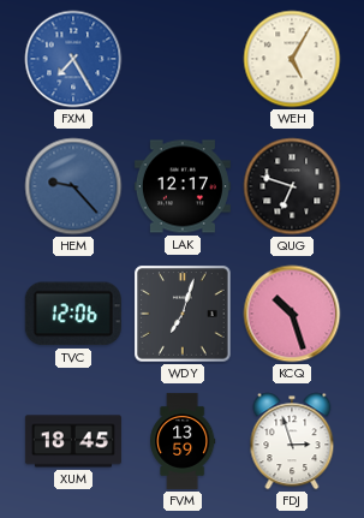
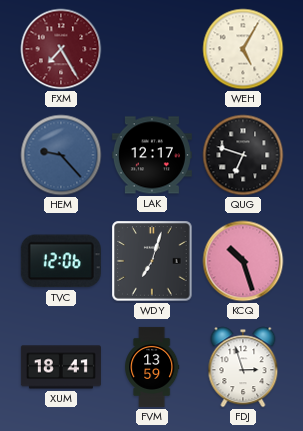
FXM dial: blue -> burgundy
XUM: 18:45 -> 18:41
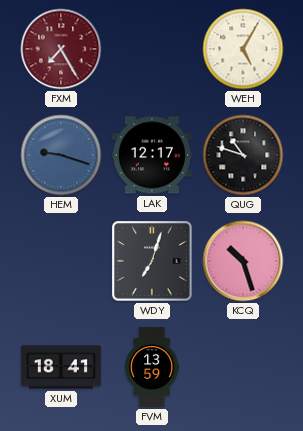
HEM: 9:23 -> 9:18
QUG: 6:48 -> 10:48
TVC: 12:06 -> none
FDJ: 2:57 -> none
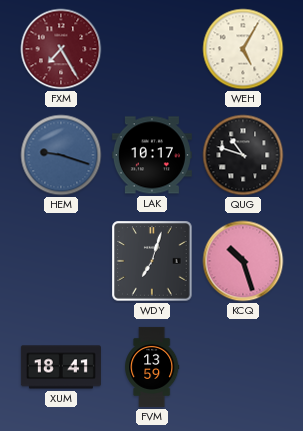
LAK: 12:17 -> 10:17
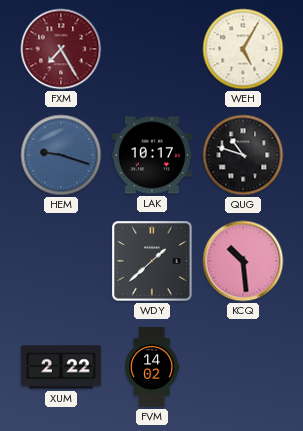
WDY: 7:03 -> 1:38
KCQ: 10:27 -> 10:29
XUM: 18:41 -> 2:22
FVM: 13:59 -> 14:02
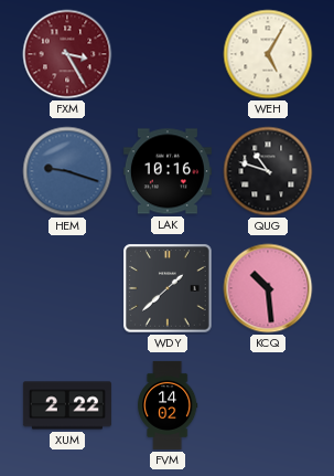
FXM: 7:25 -> 3:25
LAK: 10:17 -> 10:16
